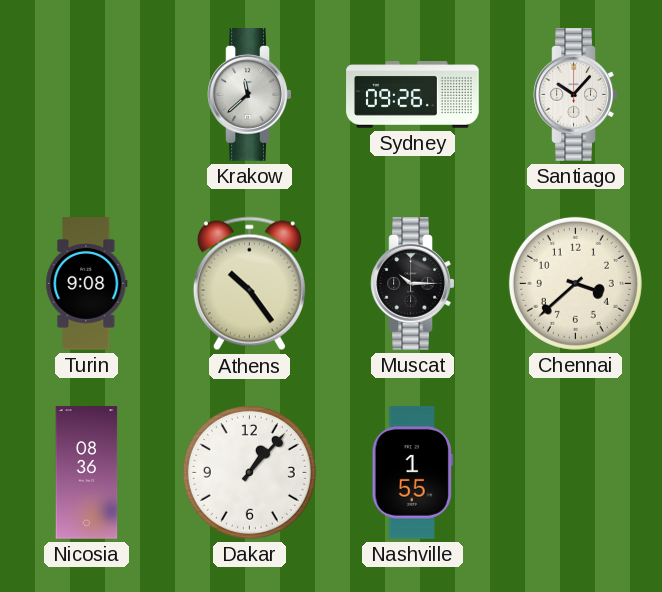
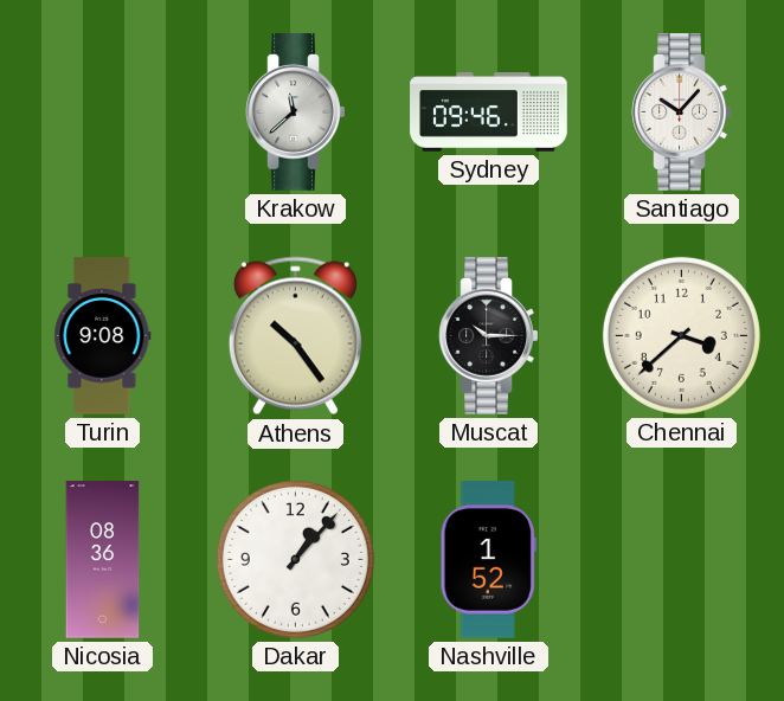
Sydney: 09:26 -> 09:46
Nashville: 1:55 -> 1:52
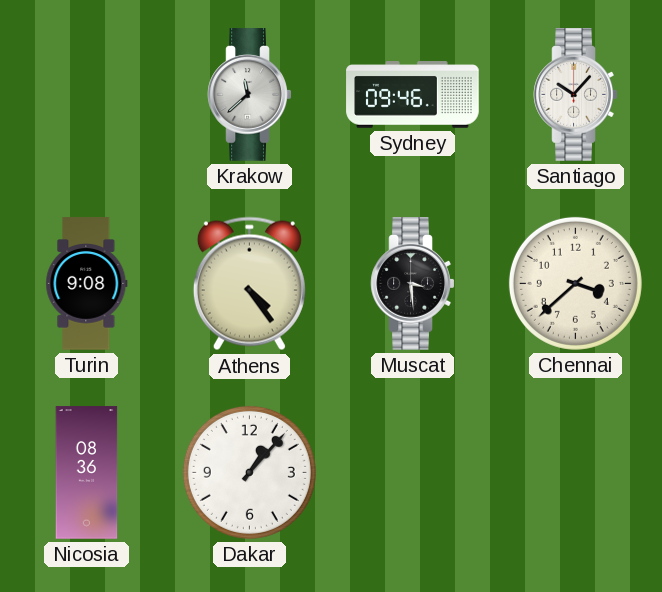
Athens: 10:24 -> 4:24
Muscat: 10:15 -> 3:29
Nashville: 1:52 -> none
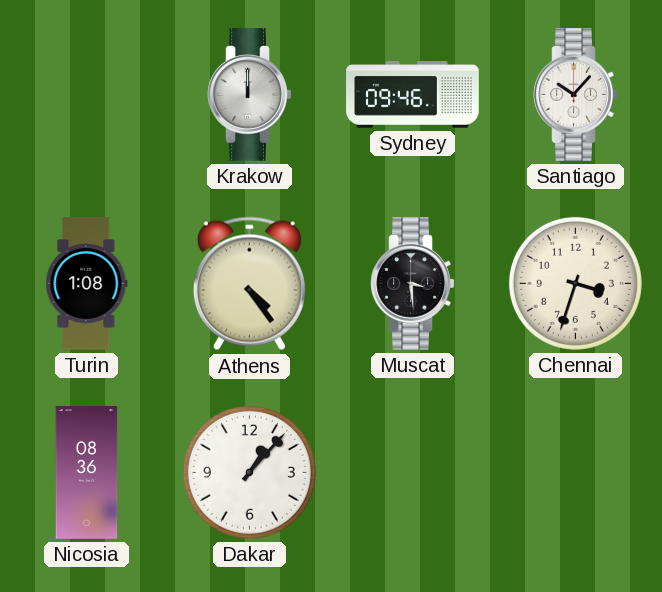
Krakow: 11:38 -> 12:00
Turin: 9:08 -> 1:08
Chennai: 3:38 -> 3:33
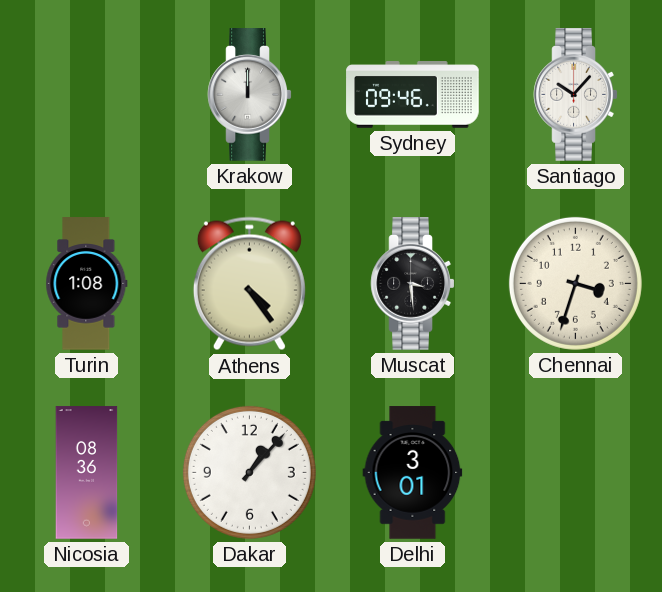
Delhi: none -> 3:01
